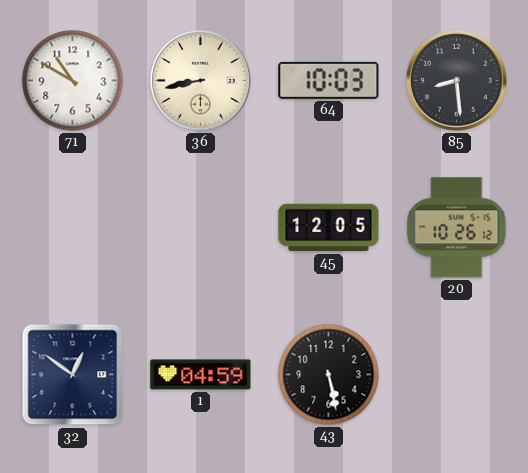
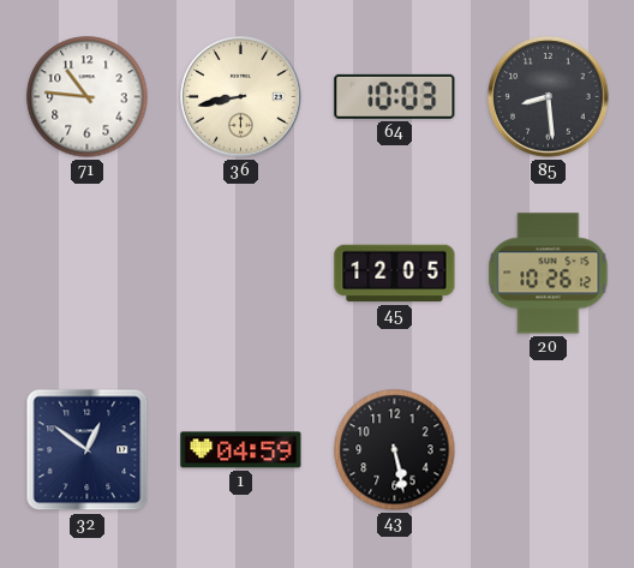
71: 10:50 -> 10:46
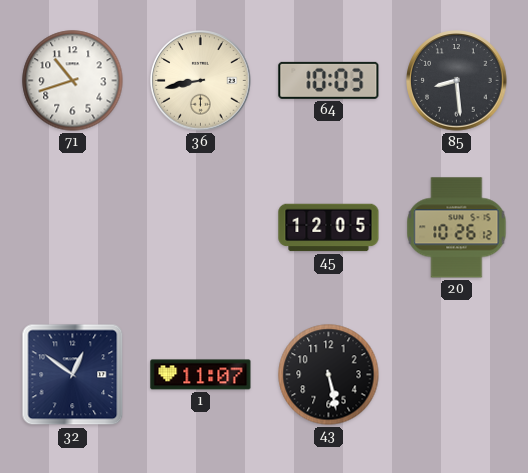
71: 10:46 -> 10:42
1: 04:59 -> 11:07
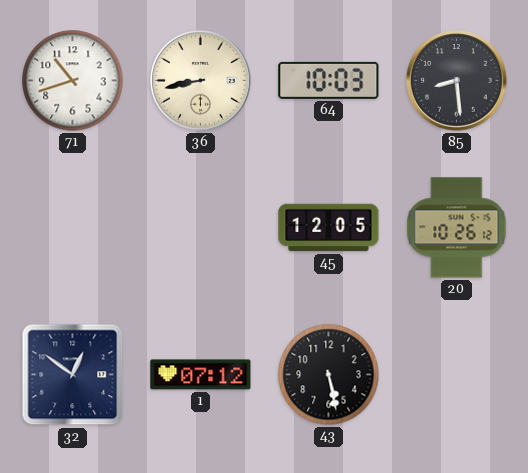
1: 11:07 -> 07:12
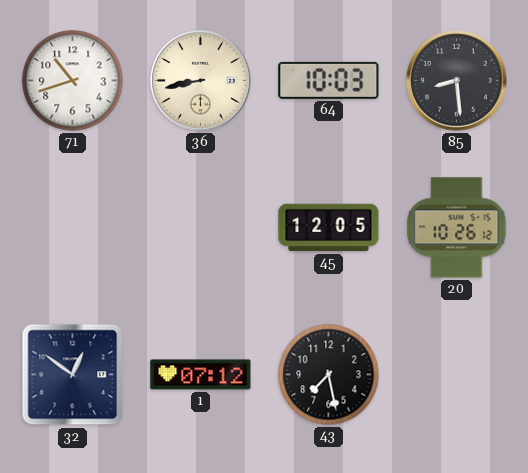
43: 5:28 -> 7:28
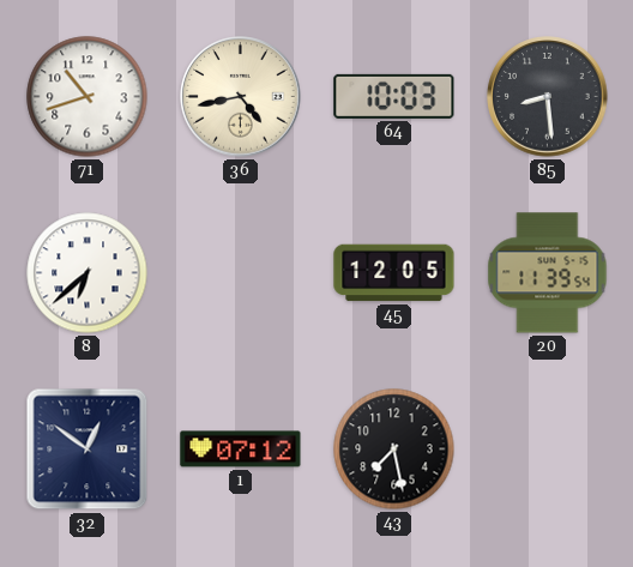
36: 8:43 -> 4:43
8: none -> 6:38
20: 10:26 -> 11:39
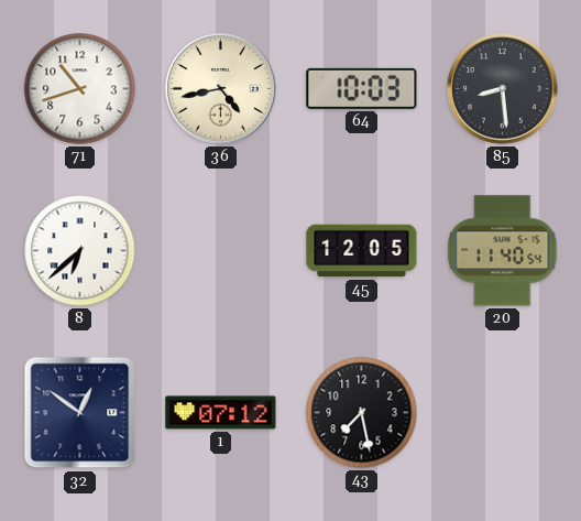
20: 11:39 -> 11:40
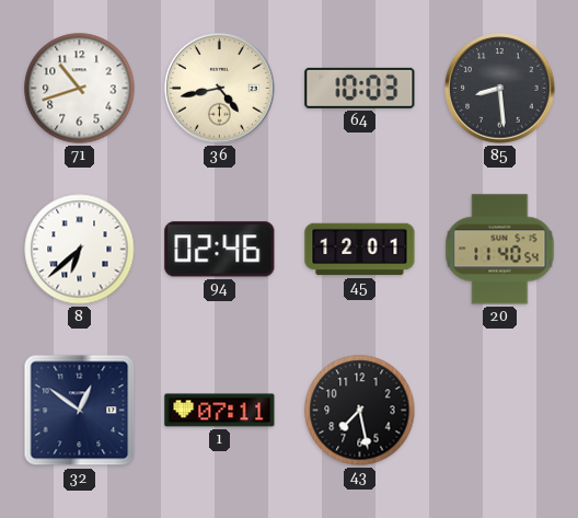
94: none -> 02:46
45: 12:05 -> 12:01
1: 07:12 -> 07:11
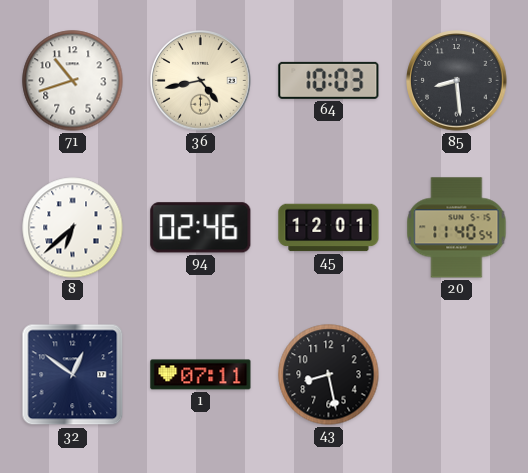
43: 7:28 -> 8:28
